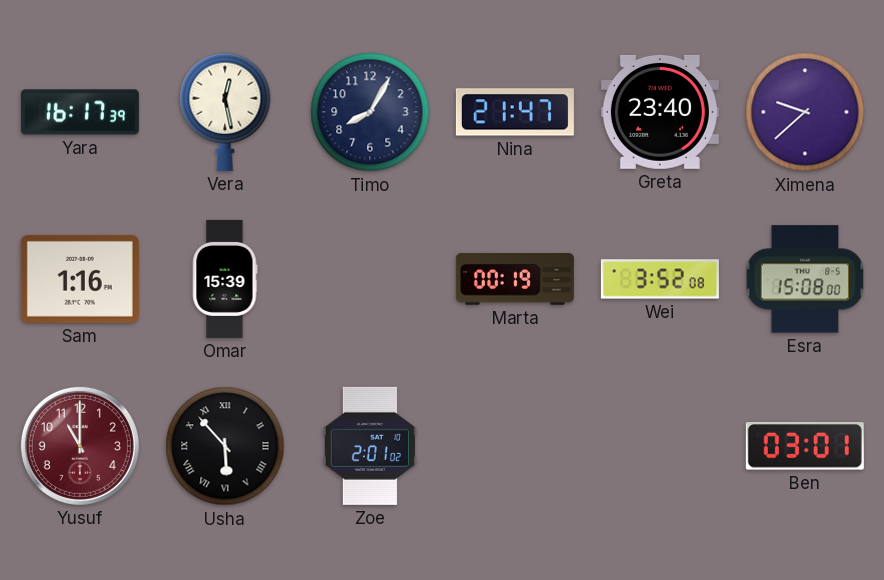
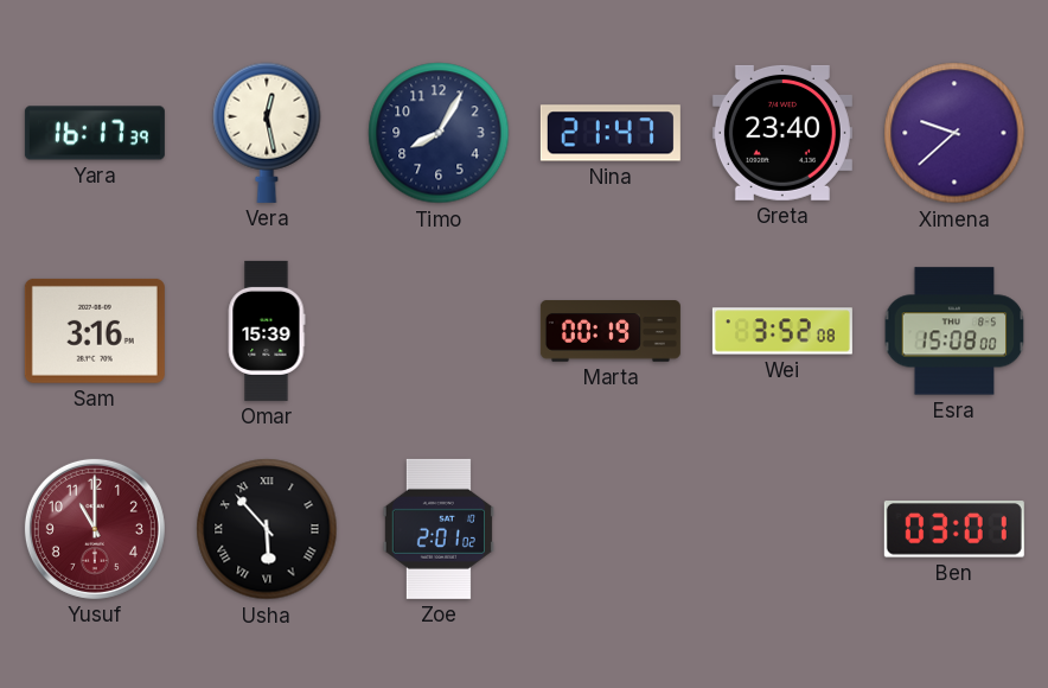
Sam: 1:16 -> 3:16
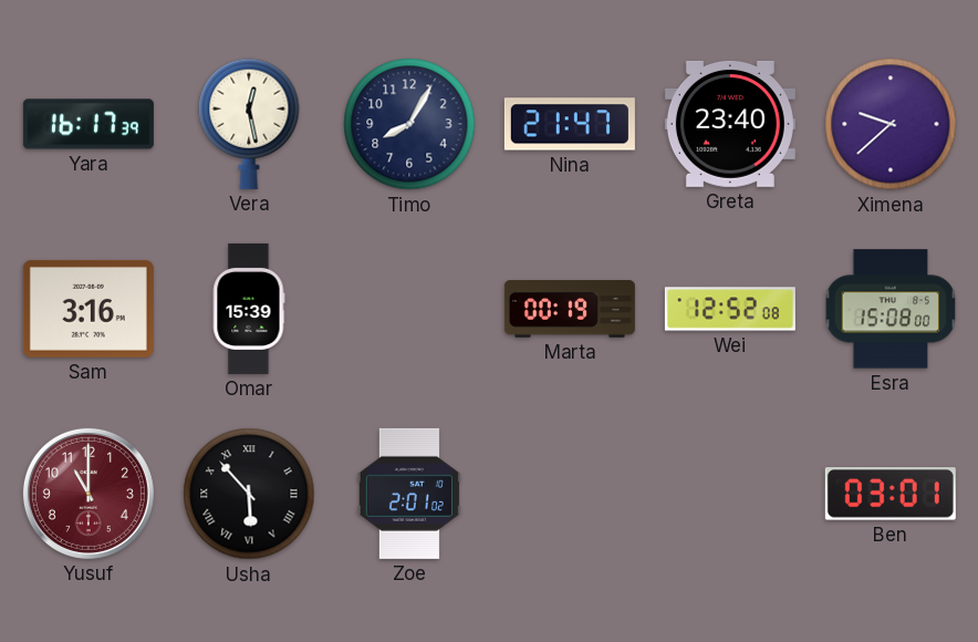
Wei: 3:52 -> 12:52
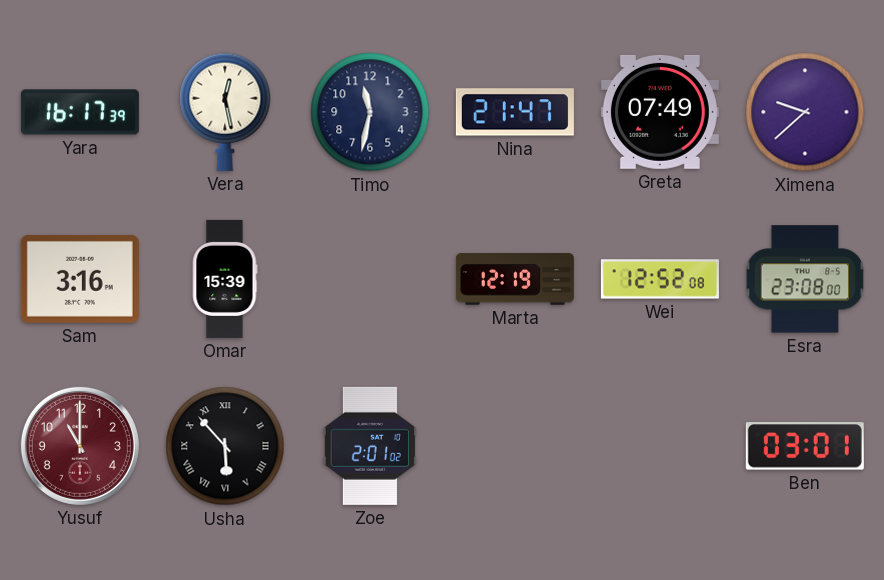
Timo: 8:05 -> 11:32
Greta: 23:40 -> 07:49
Marta: 00:19 -> 12:19
Esra: 15:08 -> 23:08
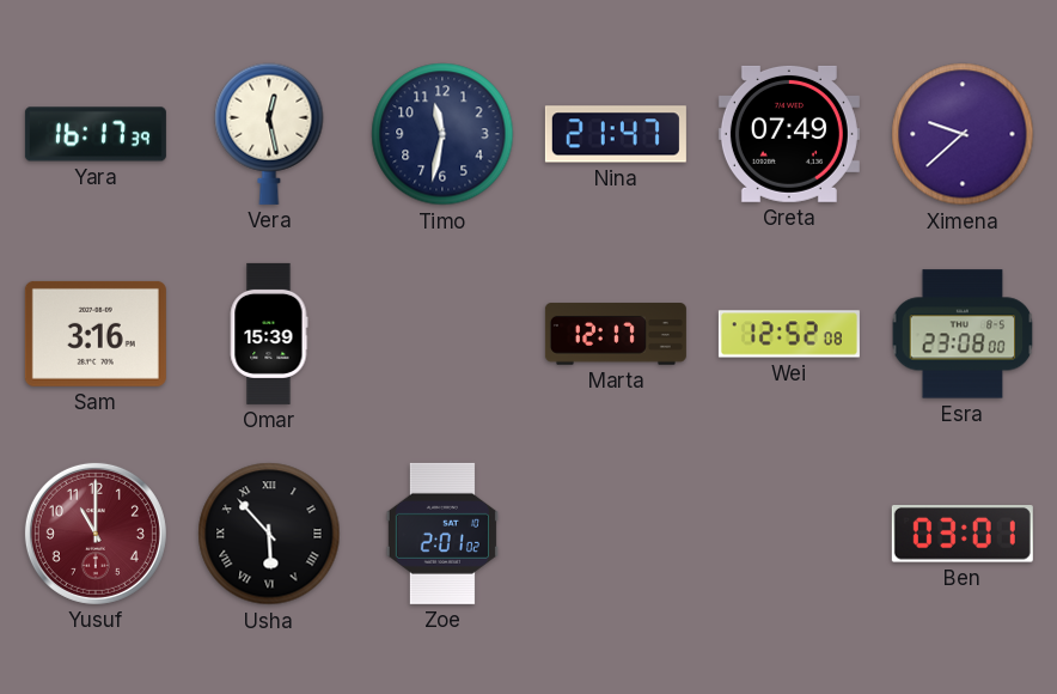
Marta: 12:19 -> 12:17
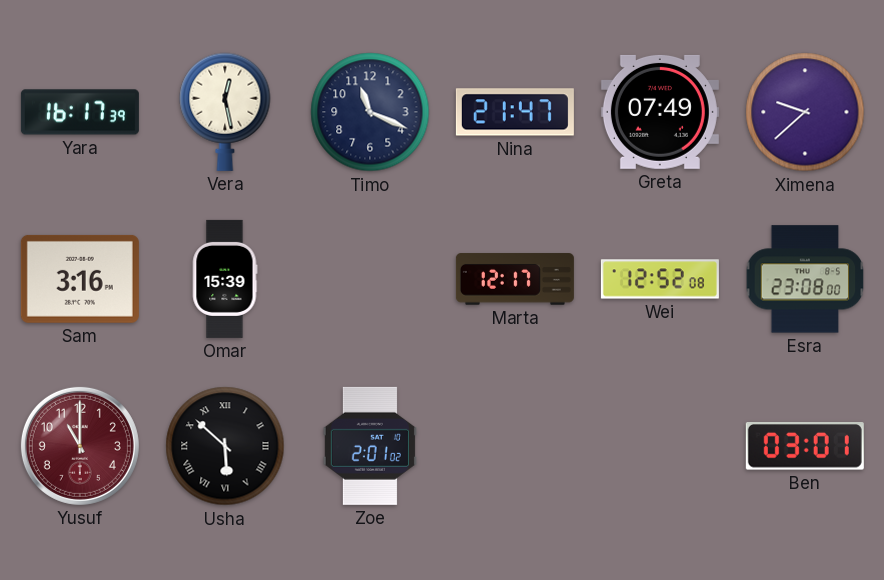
Timo: 11:32 -> 11:19
Usha: 5:53 -> 5:52
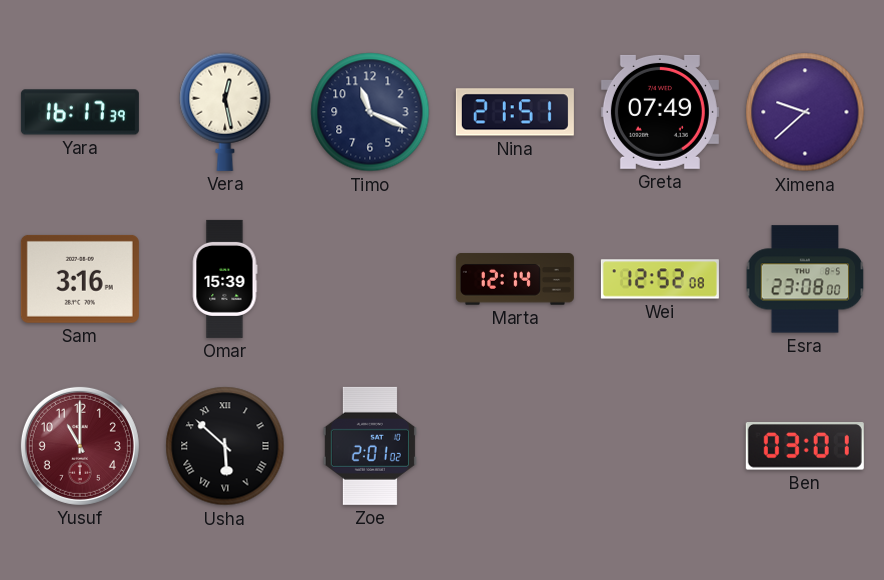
Nina: 21:47 -> 21:51
Marta: 12:17 -> 12:14
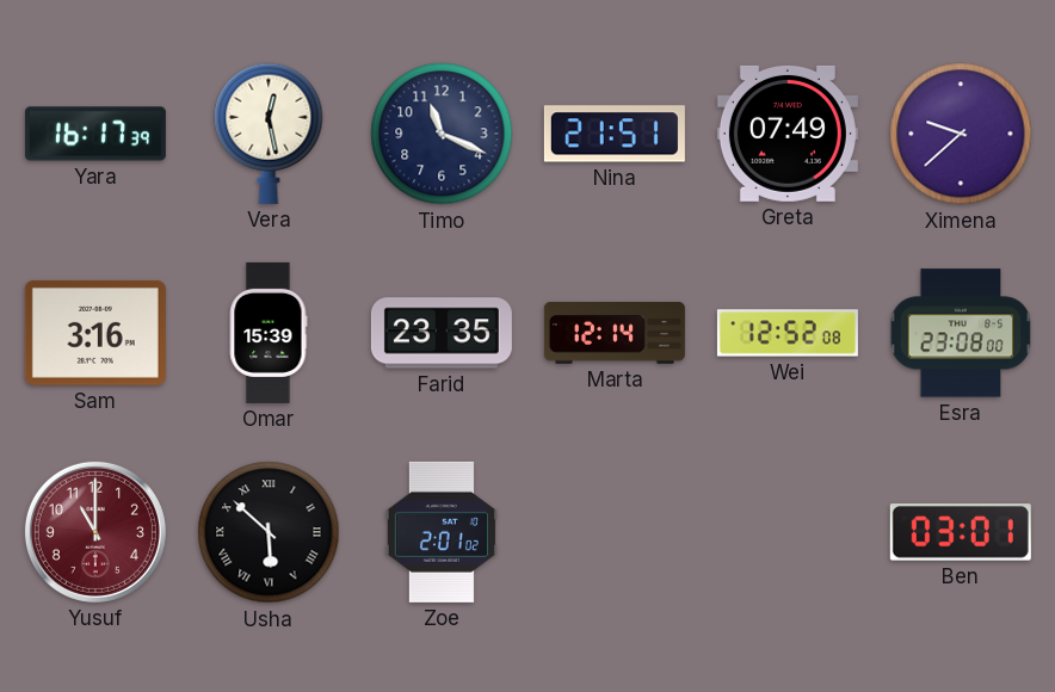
Farid: none -> 23:35
